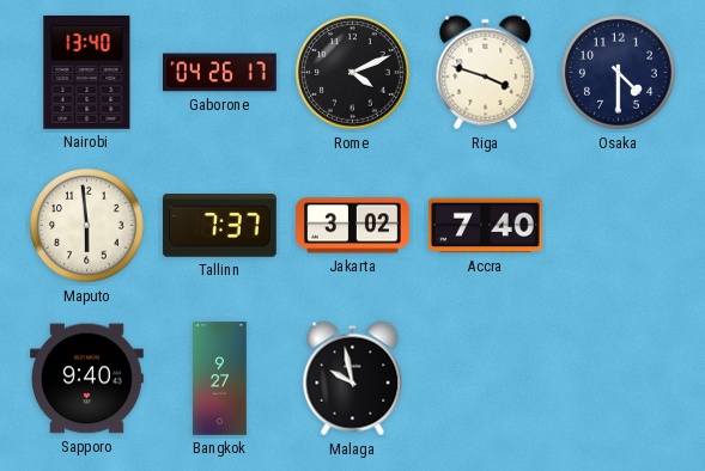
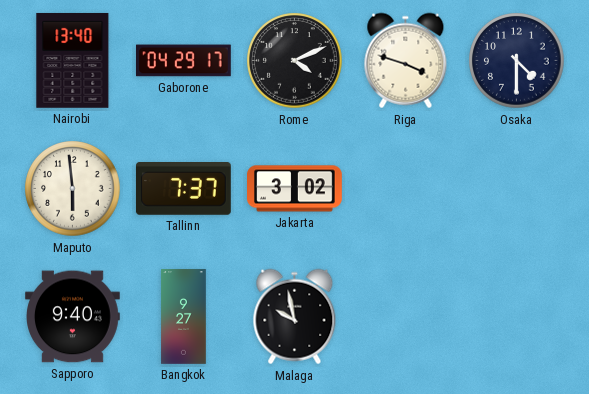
Gaborone: 04:26 -> 04:29
Accra: 7:40 -> none
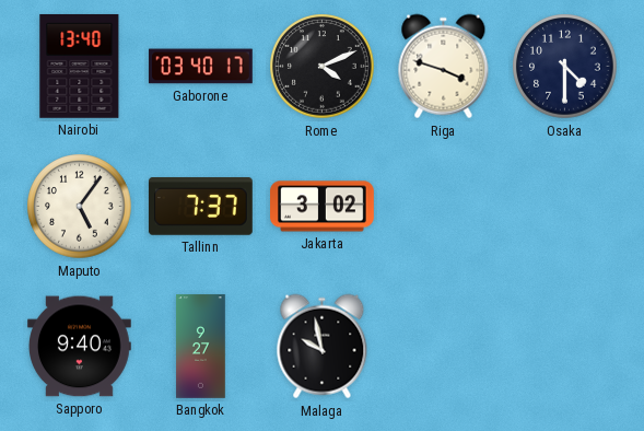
Gaborone: 04:29 -> 03:40
Maputo: 5:59 -> 5:06
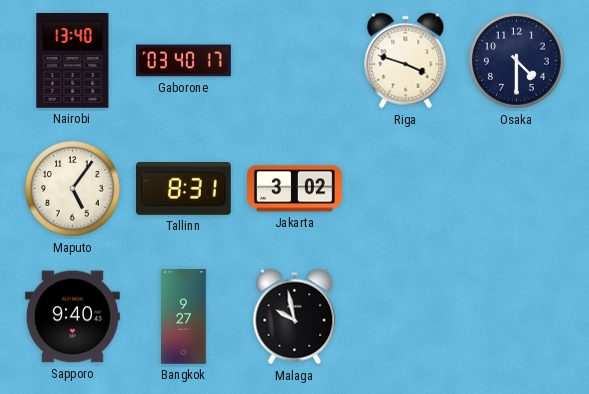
Rome: 4:11 -> none
Tallinn: 7:37 -> 8:31
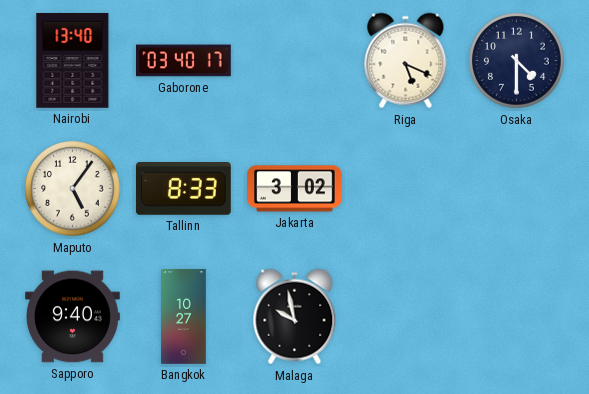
Riga: 3:48 -> 5:19
Tallinn: 8:31 -> 8:33
Bangkok: 9:27 -> 10:27
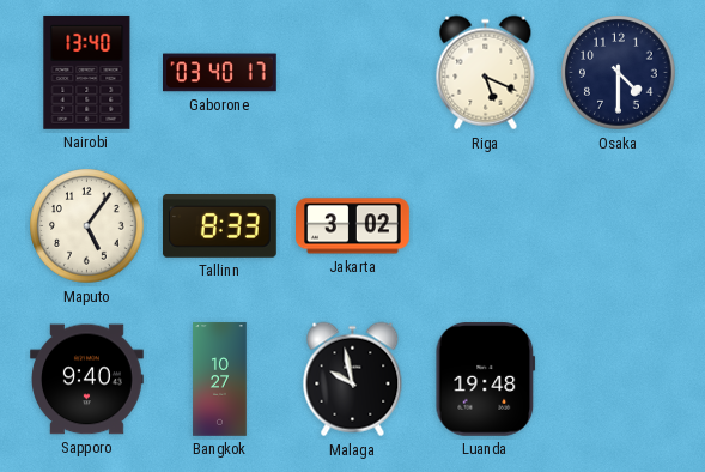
Luanda: none -> 19:48
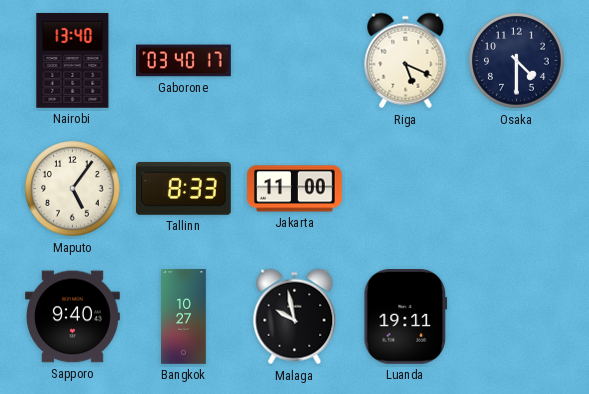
Jakarta: 3:02 -> 11:00
Luanda: 19:48 -> 19:11
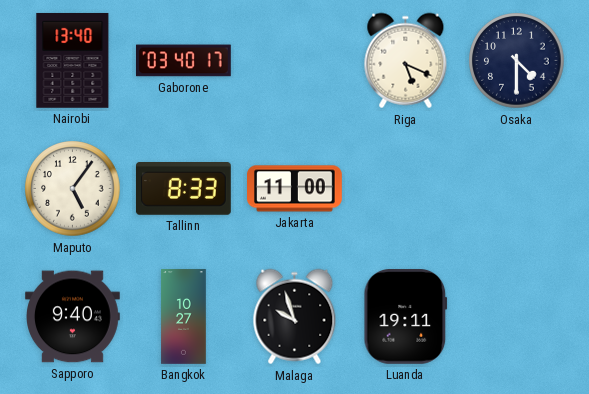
Malaga: 9:58 -> 9:57
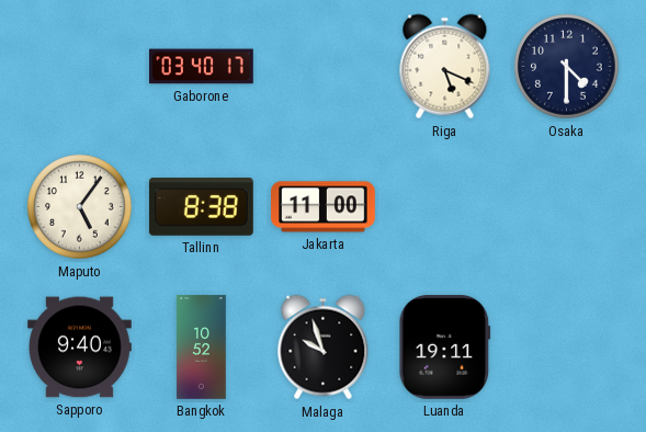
Nairobi: 13:40 -> none
Tallinn: 8:33 -> 8:38
Bangkok: 10:27 -> 10:52
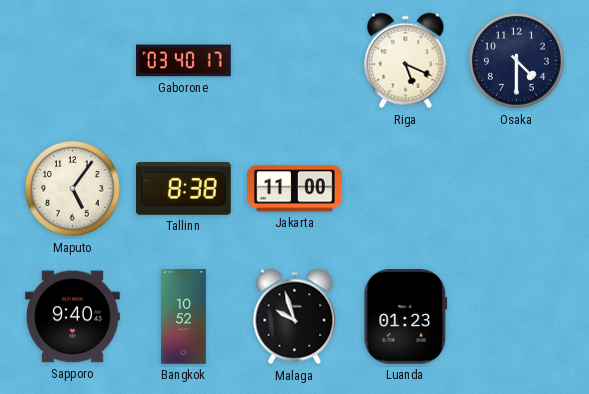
Luanda: 19:11 -> 01:23
